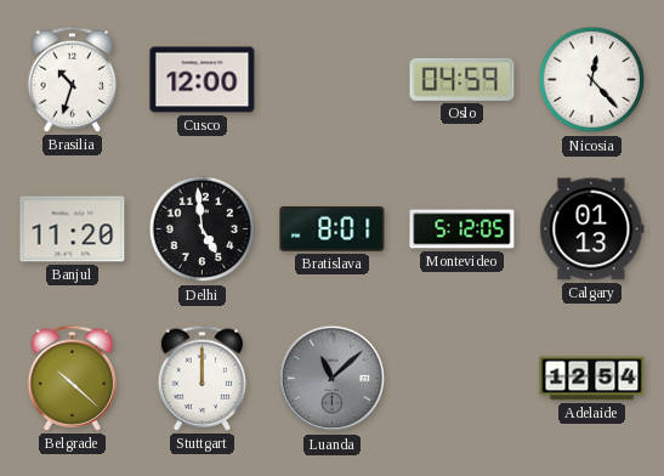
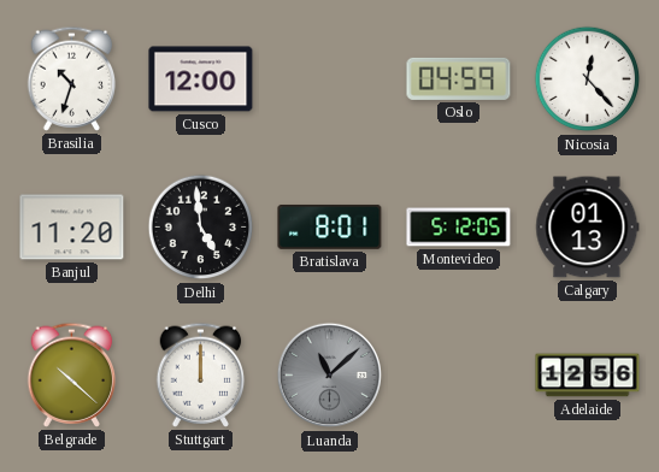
Adelaide: 12:54 -> 12:56
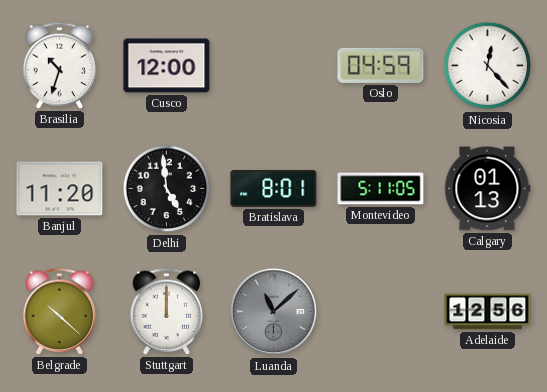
Montevideo: 5:12 -> 5:11
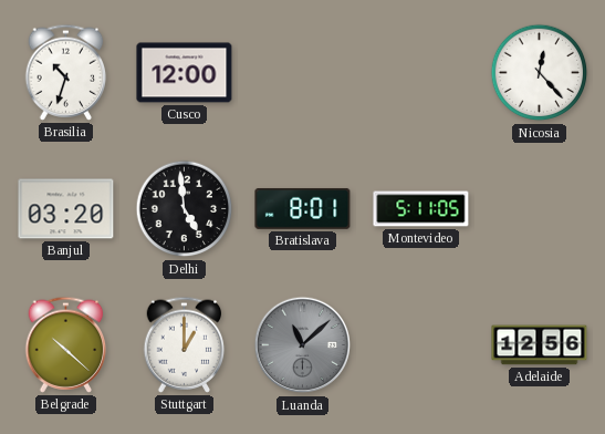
Oslo: 04:59 -> none
Banjul: 11:20 -> 03:20
Calgary: 01:13 -> none
Stuttgart: 12:00 -> 1:00
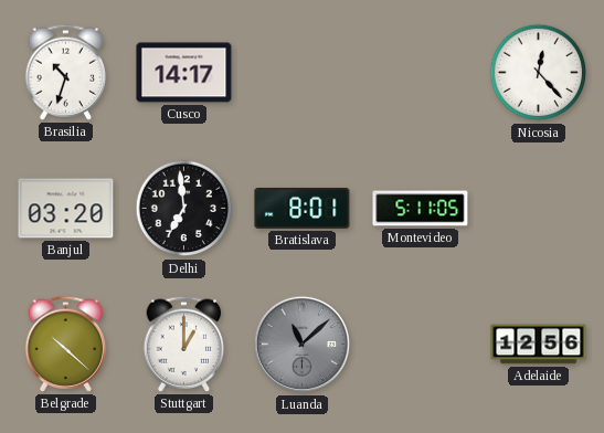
Cusco: 12:00 -> 14:17
Delhi: 4:59 -> 6:59
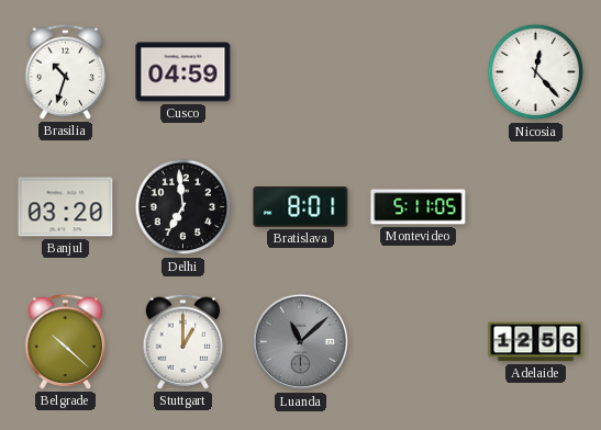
Cusco: 14:17 -> 04:59
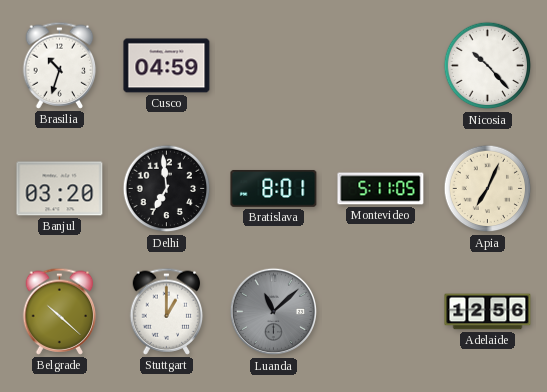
Nicosia: 12:23 -> 10:23
Apia: none -> 7:04
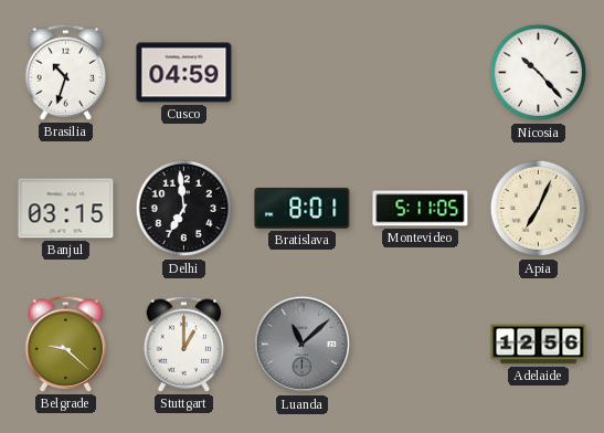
Banjul: 03:20 -> 03:15
Belgrade: 10:22 -> 9:22
